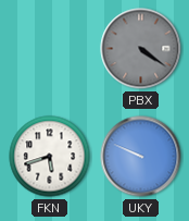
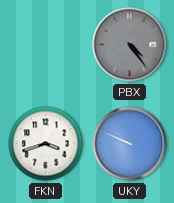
PBX: 4:21 -> 4:24
FKN: 5:42 -> 3:42
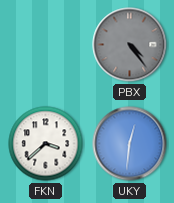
FKN: 3:42 -> 3:38
UKY: 9:49 -> 12:31
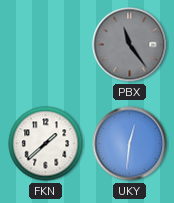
PBX: 4:24 -> 11:24
FKN: 3:38 -> 1:38
